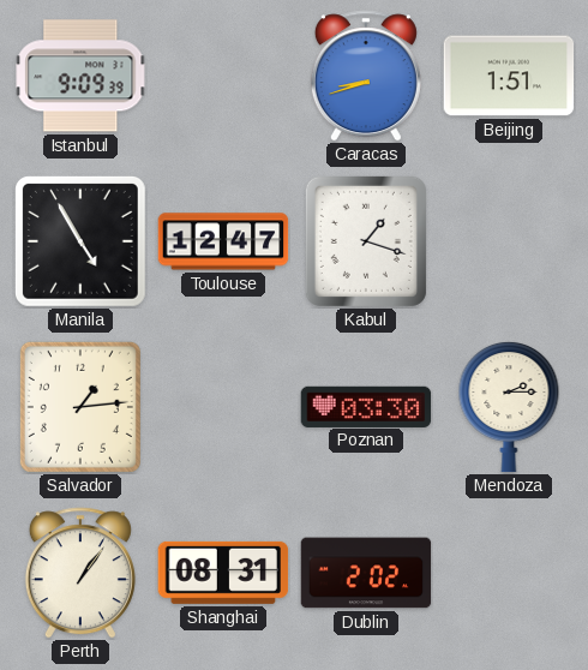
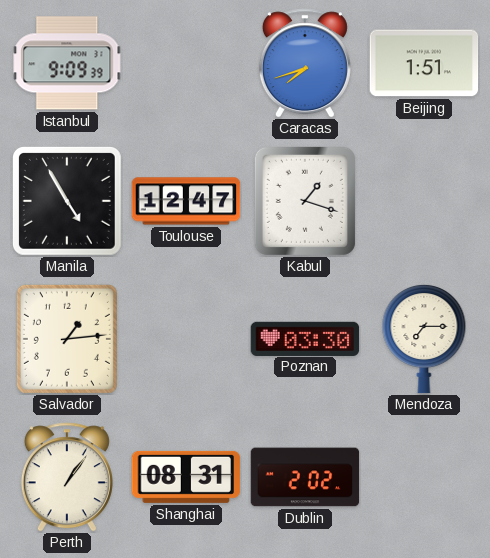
Caracas: 8:42 -> 7:42
Mendoza: 2:15 -> 7:15
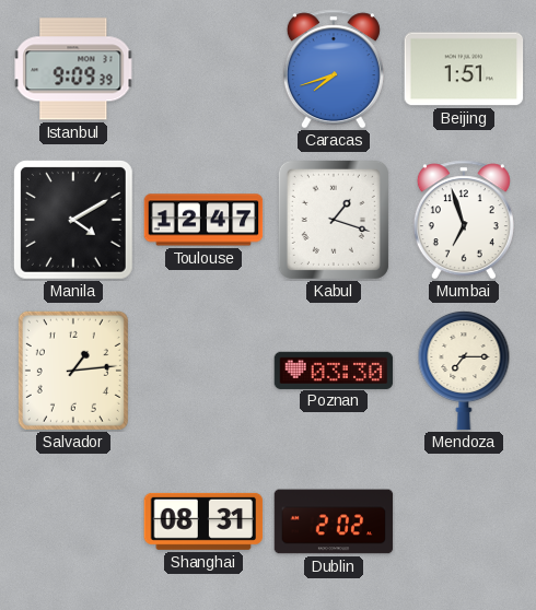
Manila: 4:55 -> 4:10
Mumbai: none -> 6:57
Perth: 1:06 -> none
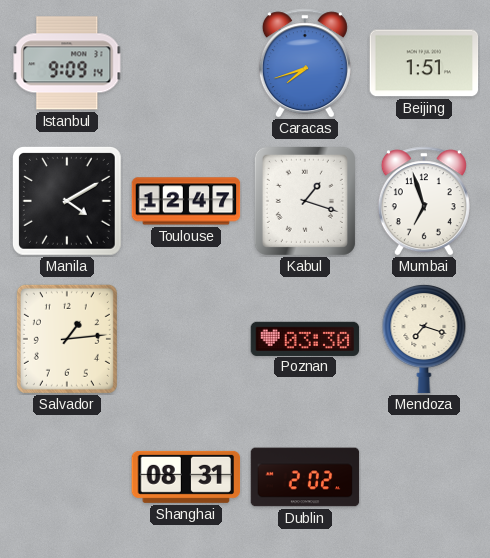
Istanbul: 9:09:39 -> 9:09:14
Mendoza: 7:15 -> 7:18
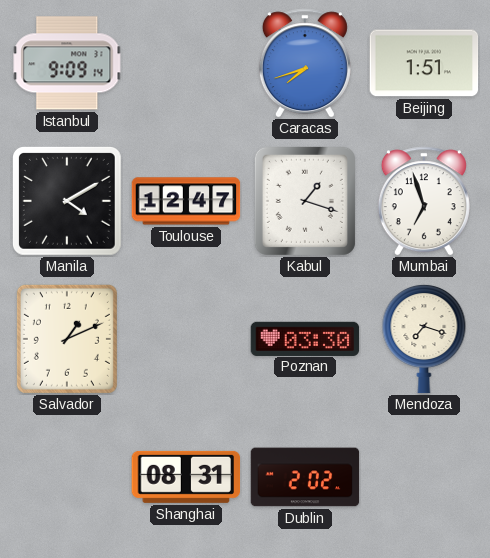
Salvador: 1:14 -> 1:11
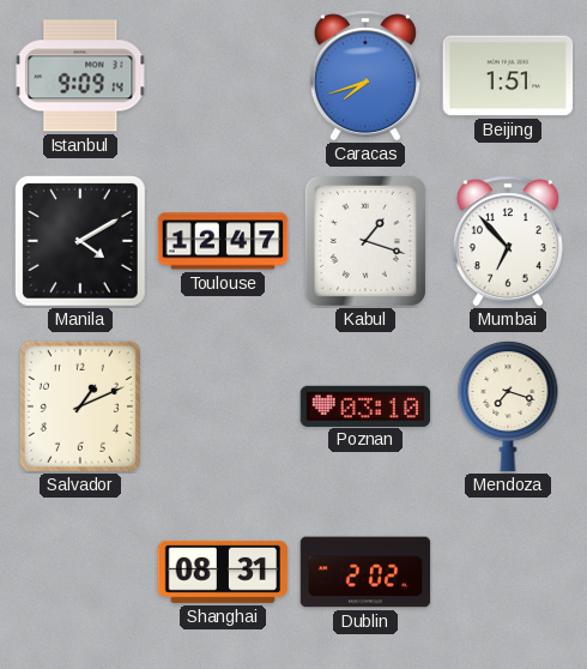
Mumbai: 6:57 -> 6:53
Poznan: 03:30 -> 03:10
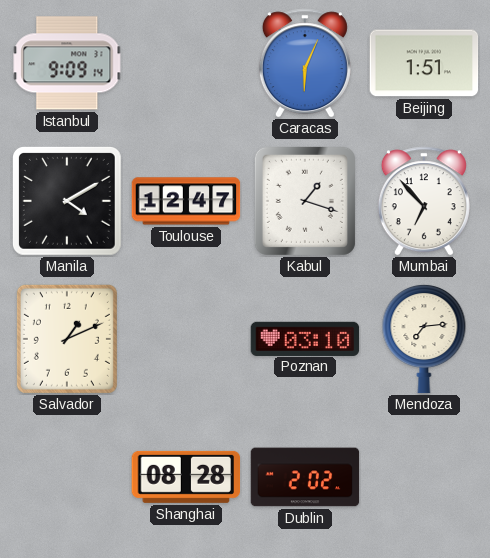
Caracas: 7:42 -> 6:04
Mendoza: 7:18 -> 7:14
Shanghai: 08:31 -> 08:28
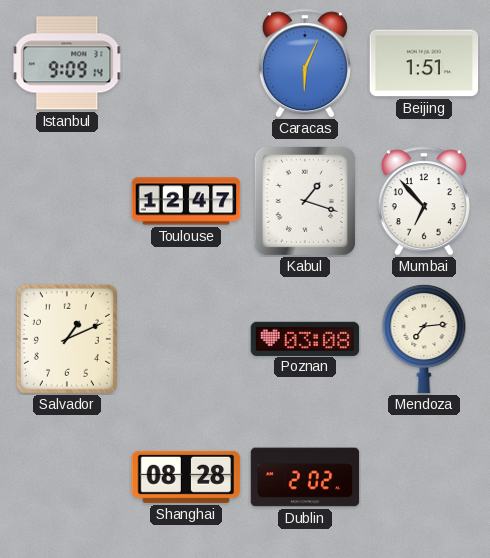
Manila: 4:10 -> none
Poznan: 03:10 -> 03:08
